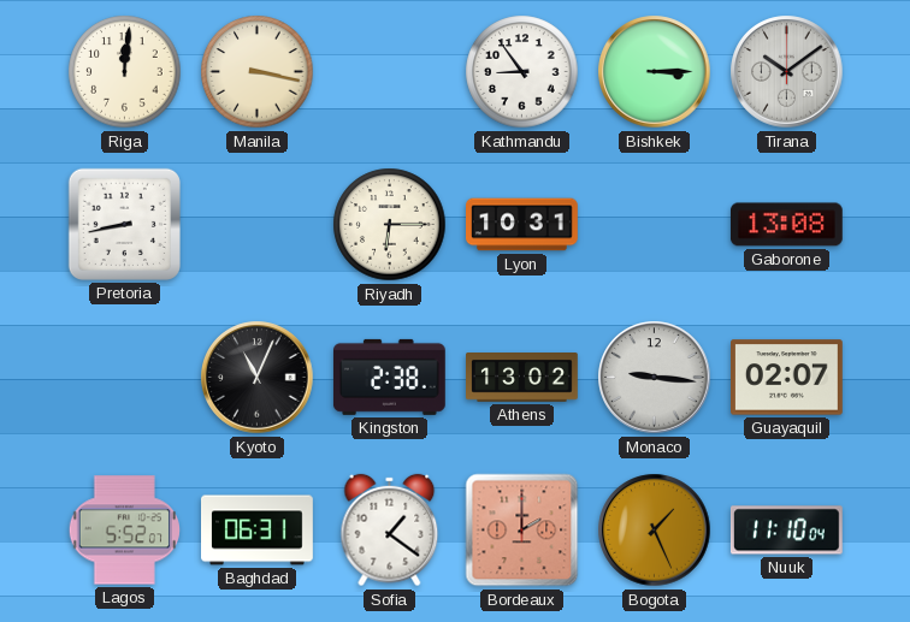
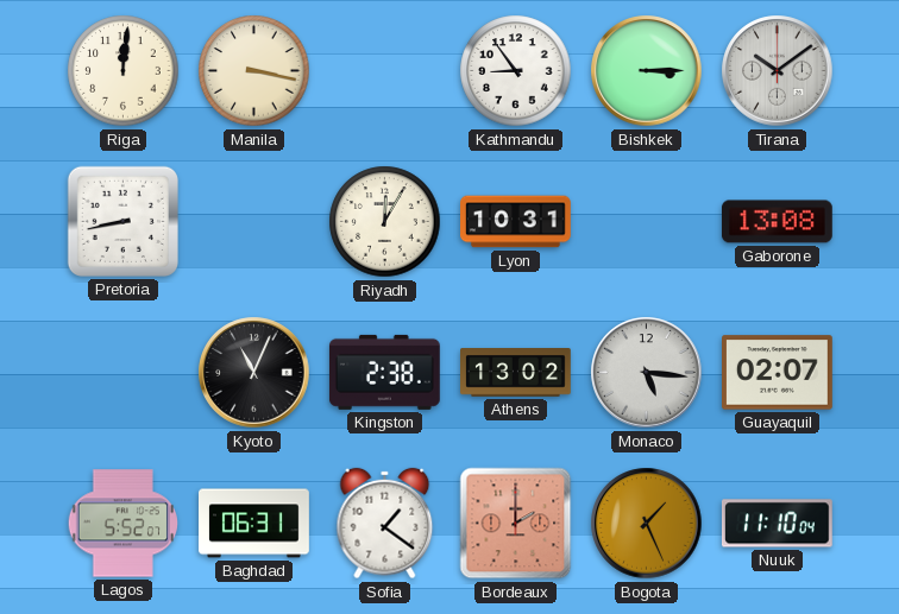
Riyadh: 6:15 -> 12:05
Monaco: 9:16 -> 5:16
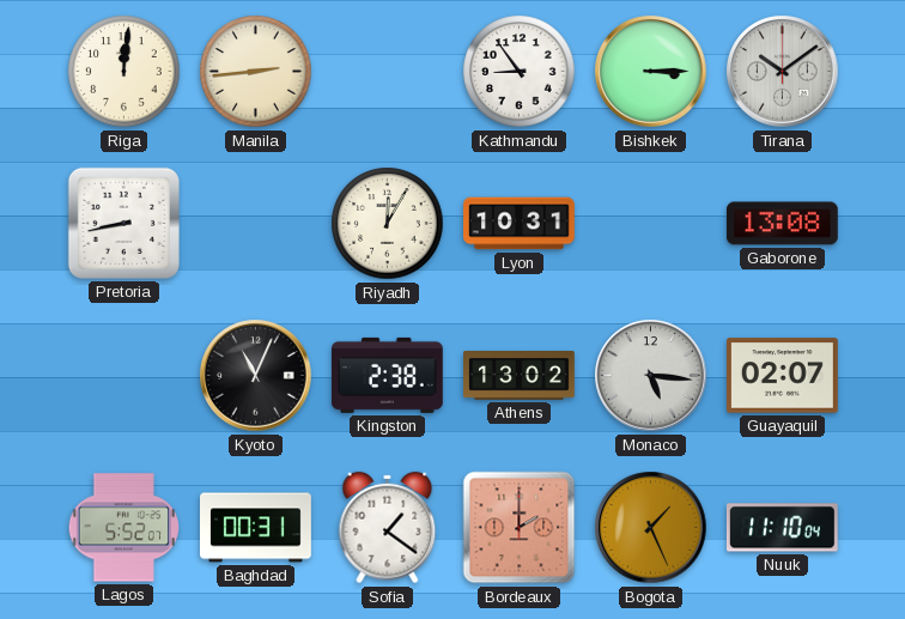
Manila: 3:17 -> 2:44
Baghdad: 06:31 -> 00:31
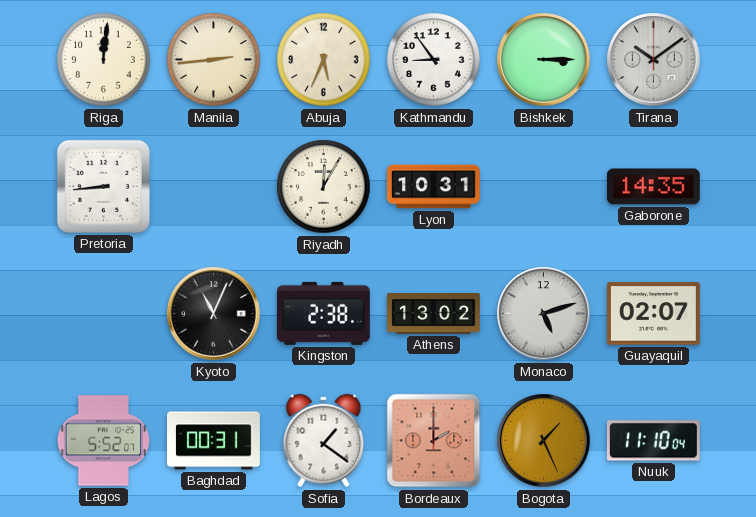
Abuja: none -> 5:34
Pretoria: 8:43 -> 8:44
Gaborone: 13:08 -> 14:35
Monaco: 5:16 -> 5:12
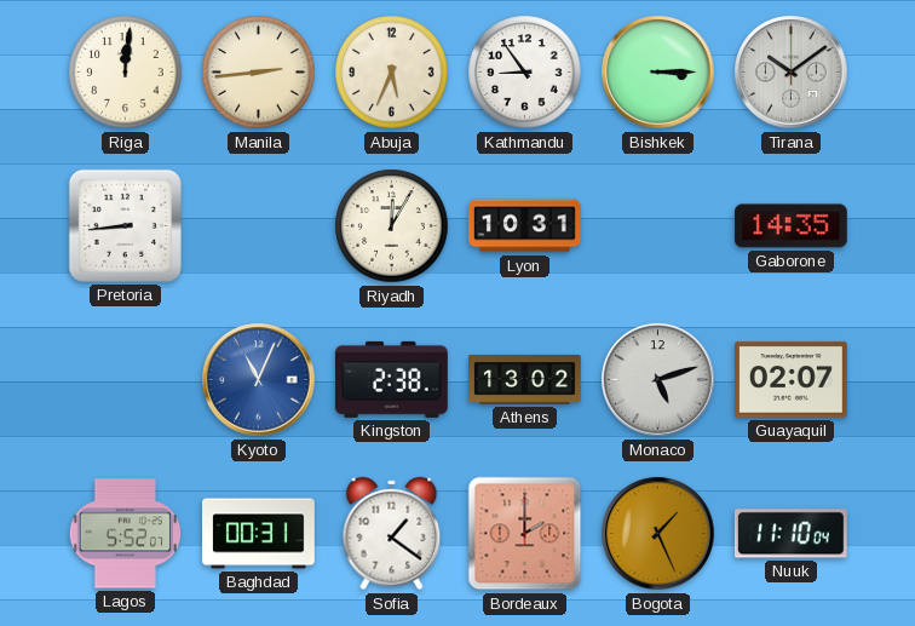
Kyoto dial: black -> blue
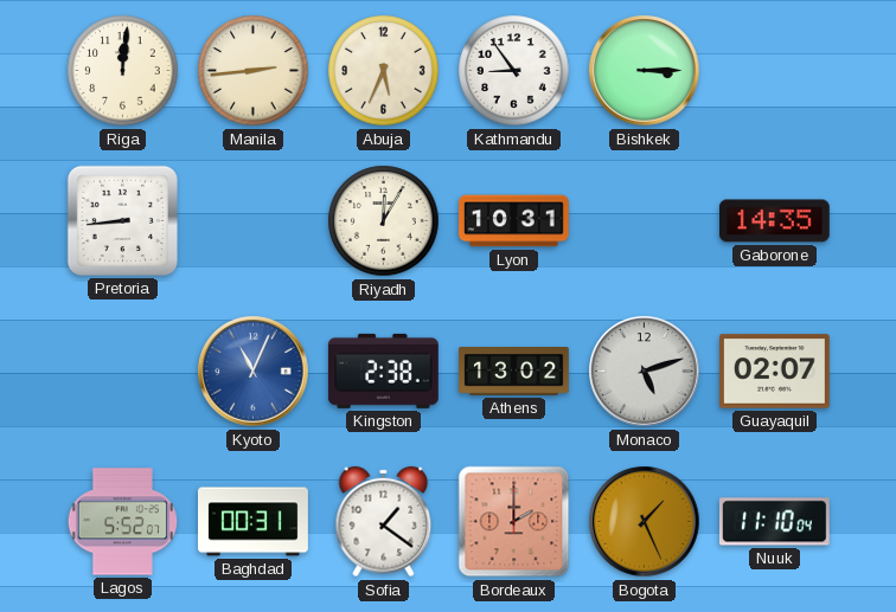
Tirana: 10:09 -> none
